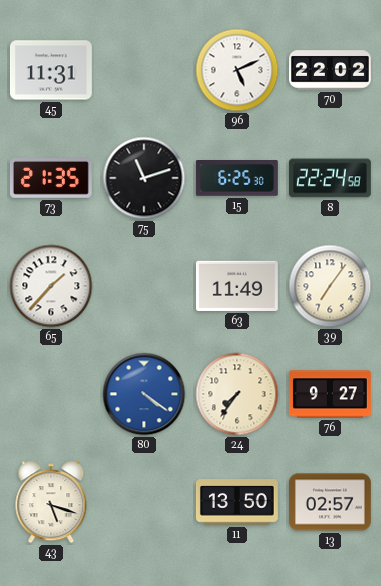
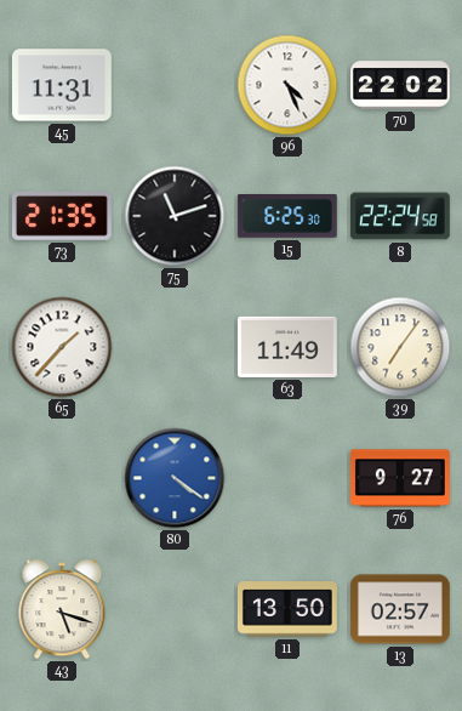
96: 5:11 -> 4:26
24: 7:36 -> none
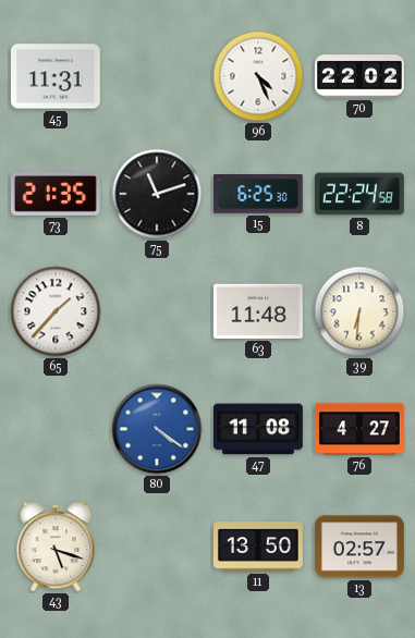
63: 11:49 -> 11:48
39: 7:06 -> 6:31
47: none -> 11:08
76: 9:27 -> 4:27
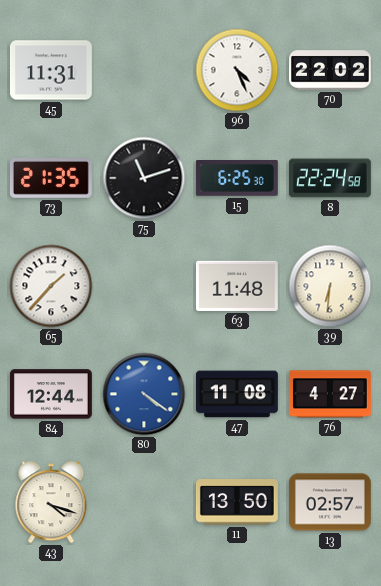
84: none -> 12:44
43: 5:18 -> 4:18
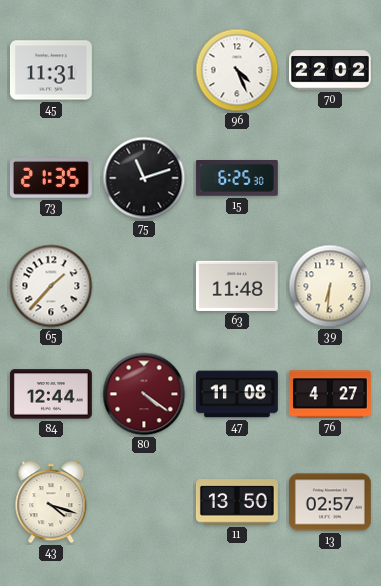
8: 22:24 -> none
80 dial: blue -> burgundy
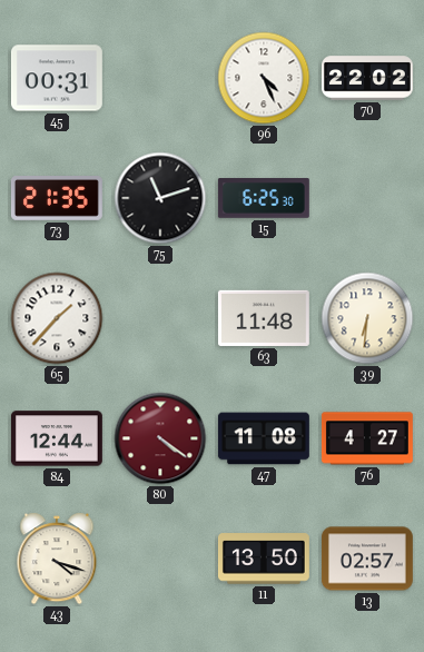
45: 11:31 -> 00:31
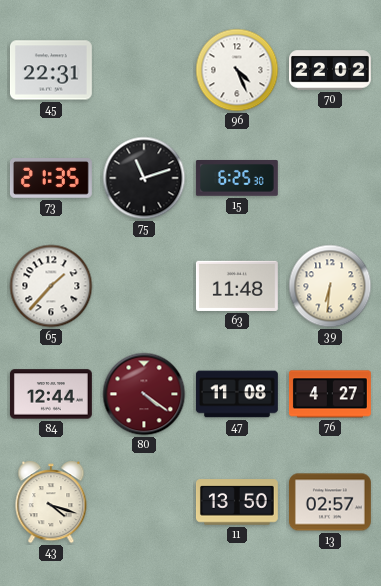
45: 00:31 -> 22:31
